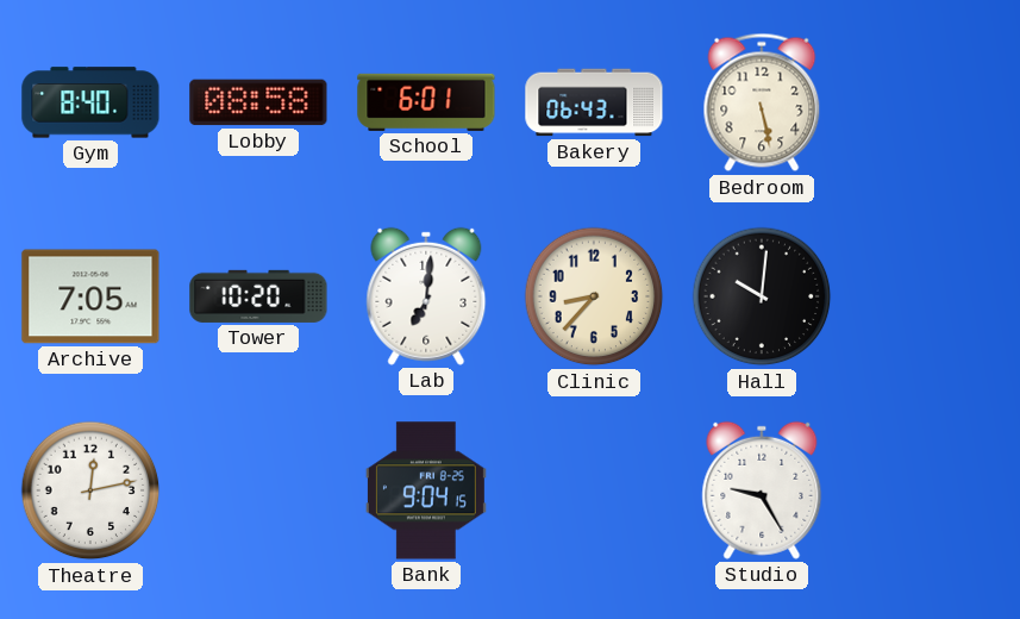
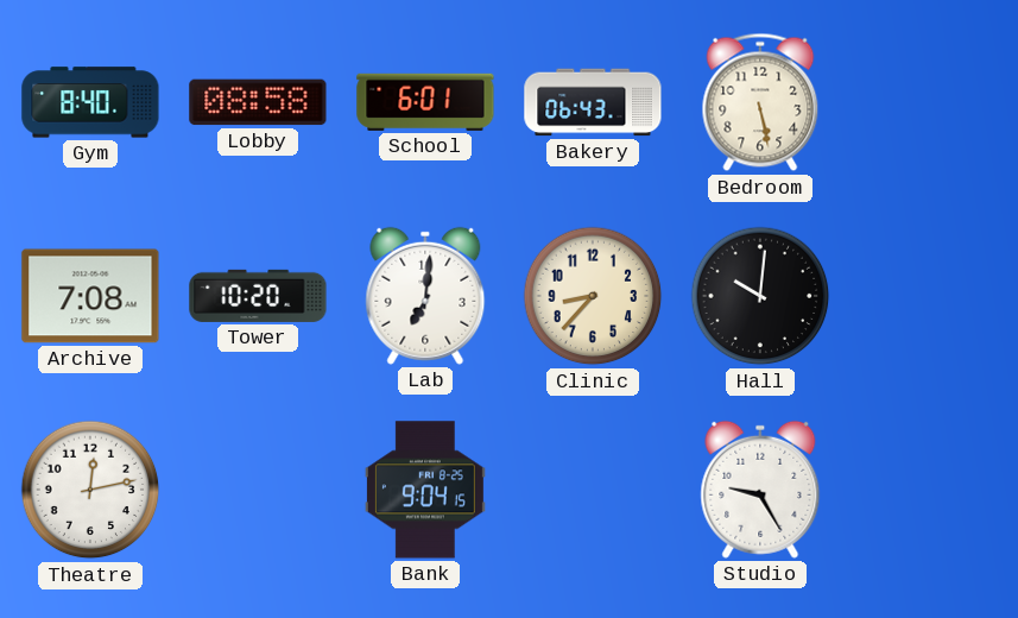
Archive: 7:05 -> 7:08
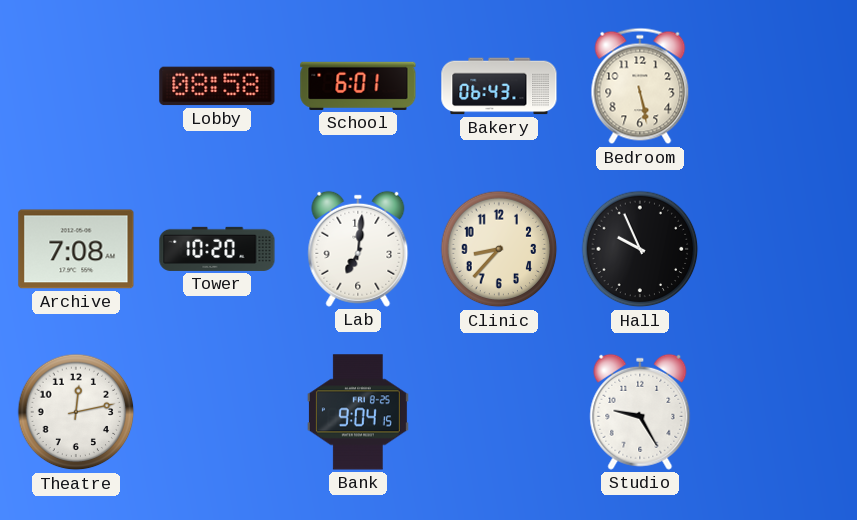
Gym: 8:40 -> none
Hall: 10:01 -> 9:56
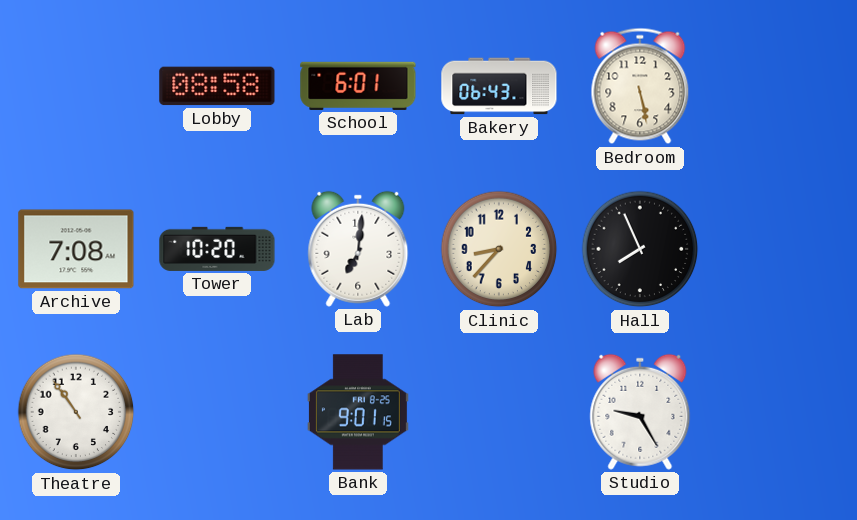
Hall: 9:56 -> 7:56
Theatre: 12:13 -> 10:54
Bank: 9:04 -> 9:01
